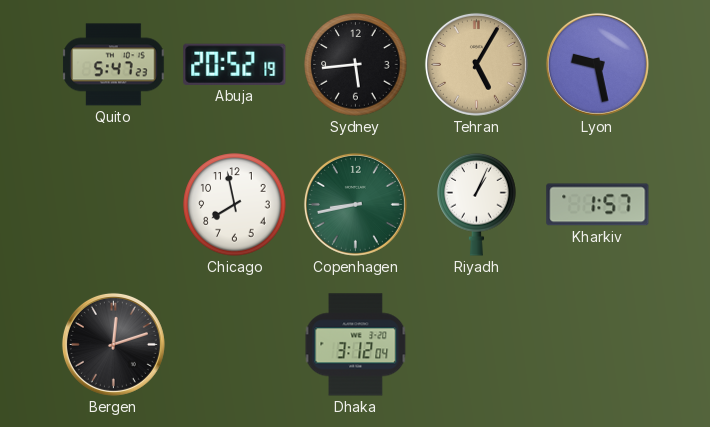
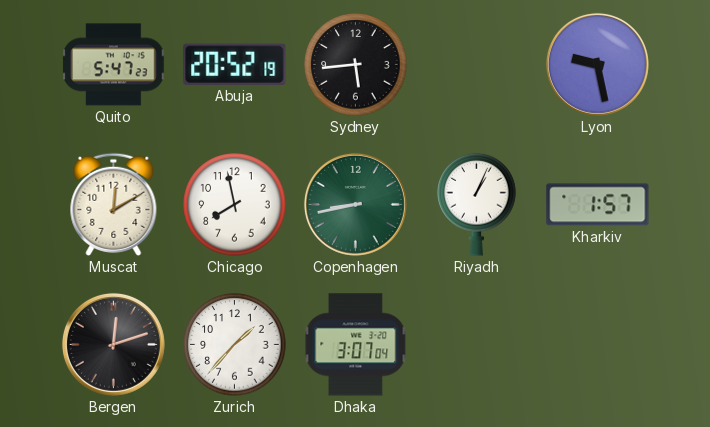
Tehran: 5:05 -> none
Muscat: none -> 12:10
Zurich: none -> 1:37
Dhaka: 3:12 -> 3:07
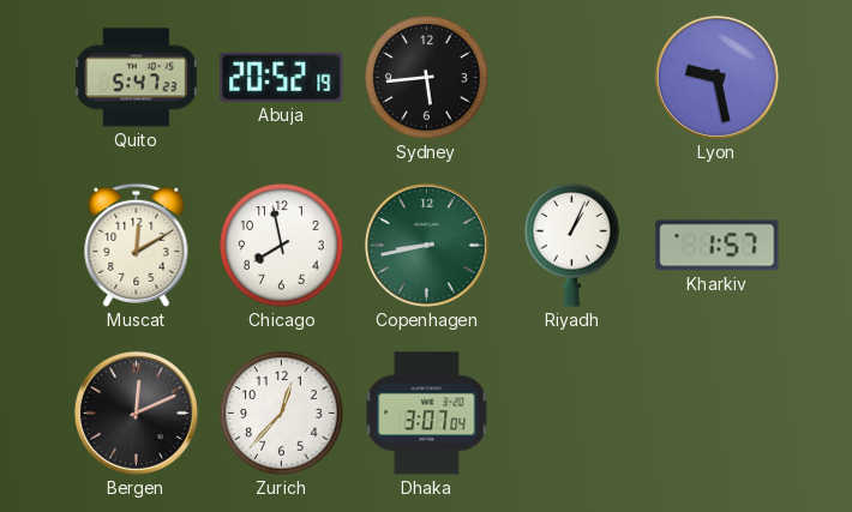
Bergen: 12:12 -> 12:11
Zurich: 1:37 -> 12:37
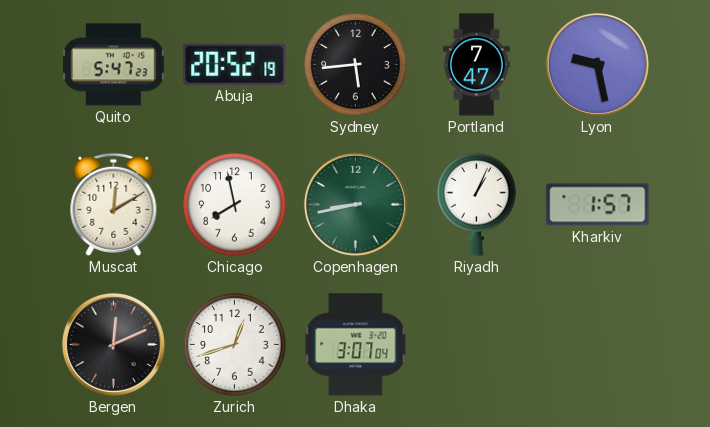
Portland: none -> 7:47
Zurich: 12:37 -> 12:42
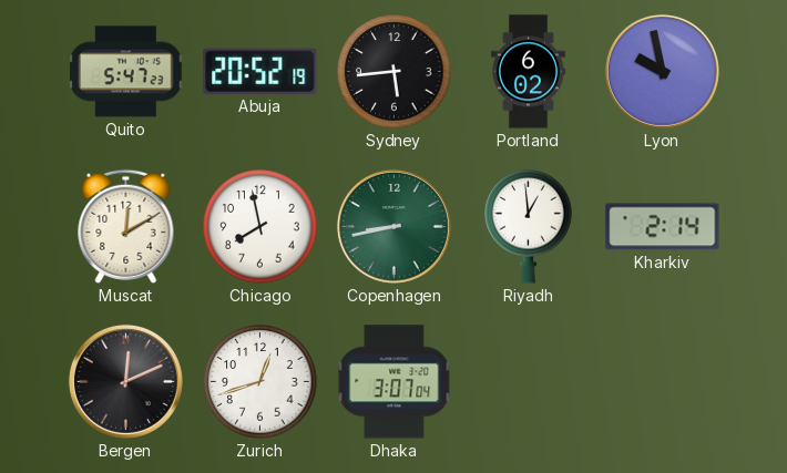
Portland: 7:47 -> 6:02
Lyon: 9:28 -> 9:58
Riyadh: 1:04 -> 12:59
Kharkiv: 1:57 -> 2:14
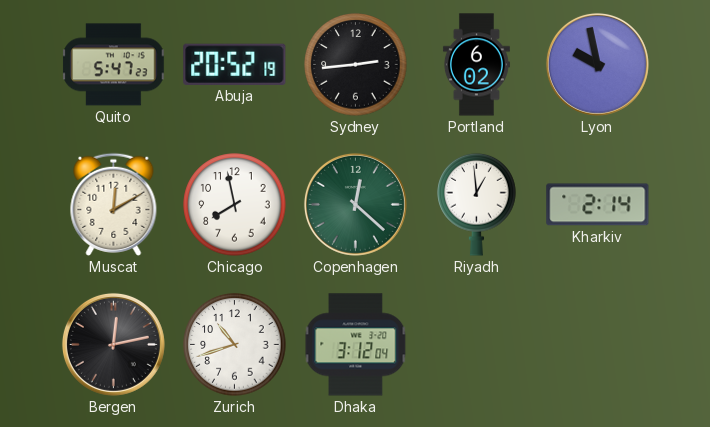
Sydney: 5:44 -> 2:44
Copenhagen: 8:43 -> 12:22
Bergen: 12:11 -> 12:13
Zurich: 12:42 -> 10:42
Dhaka: 3:07 -> 3:12
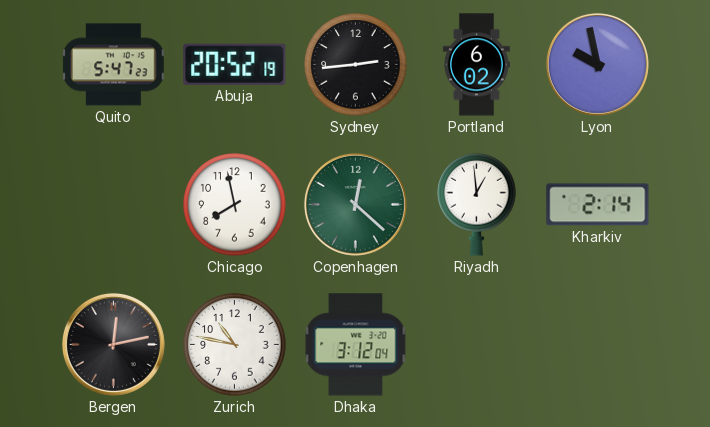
Muscat: 12:10 -> none
Zurich: 10:42 -> 10:47
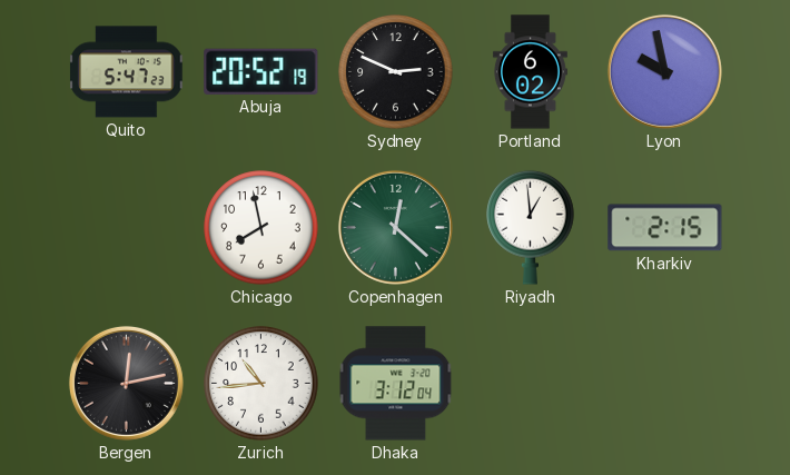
Sydney: 2:44 -> 2:49
Kharkiv: 2:14 -> 2:15
Zurich: 10:47 -> 10:44
